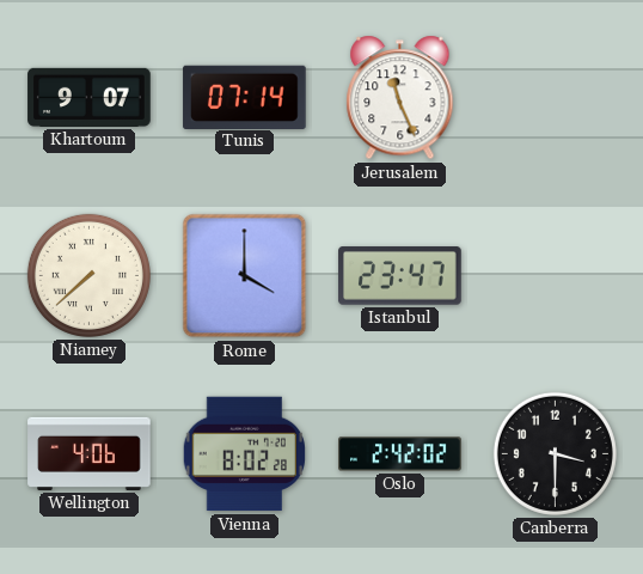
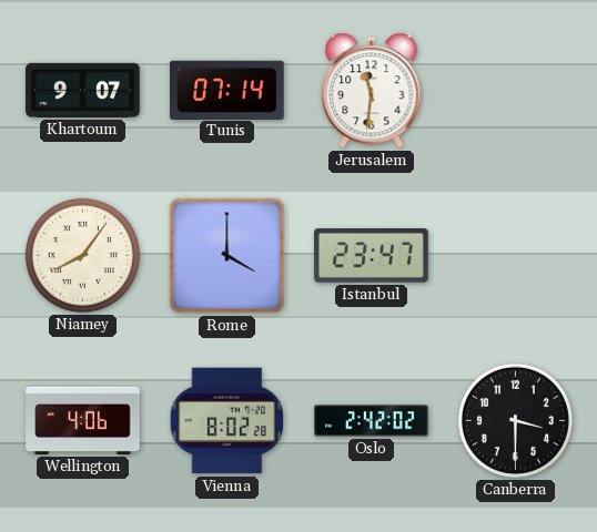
Jerusalem: 11:26 -> 11:31
Niamey: 7:38 -> 8:06
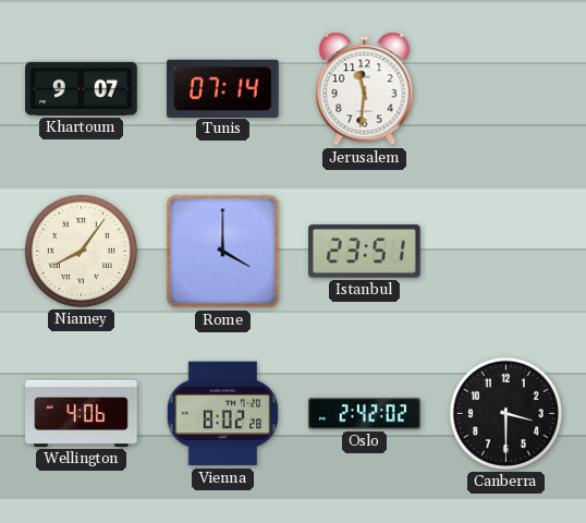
Istanbul: 23:47 -> 23:51
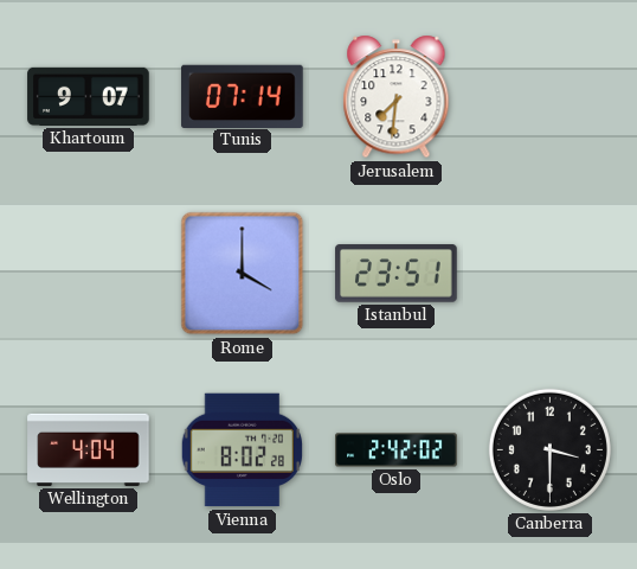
Jerusalem: 11:31 -> 7:31
Niamey: 8:06 -> none
Wellington: 4:06 -> 4:04
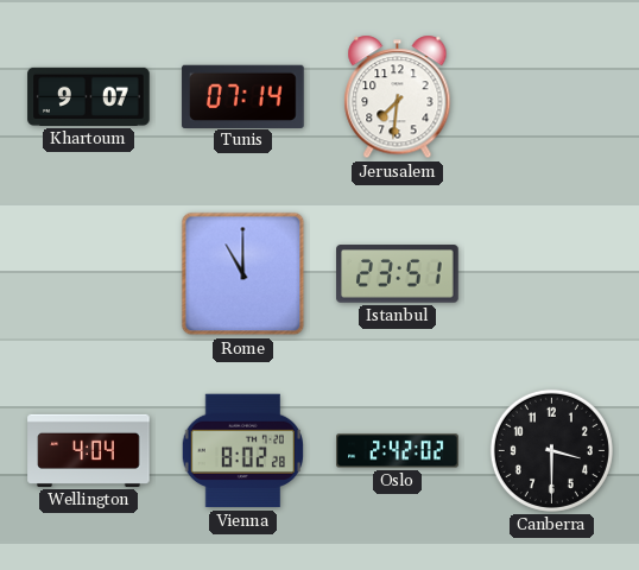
Rome: 4:00 -> 11:00
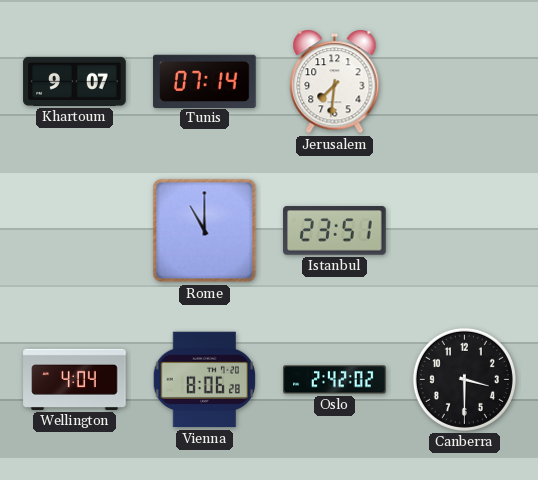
Vienna: 8:02 -> 8:06
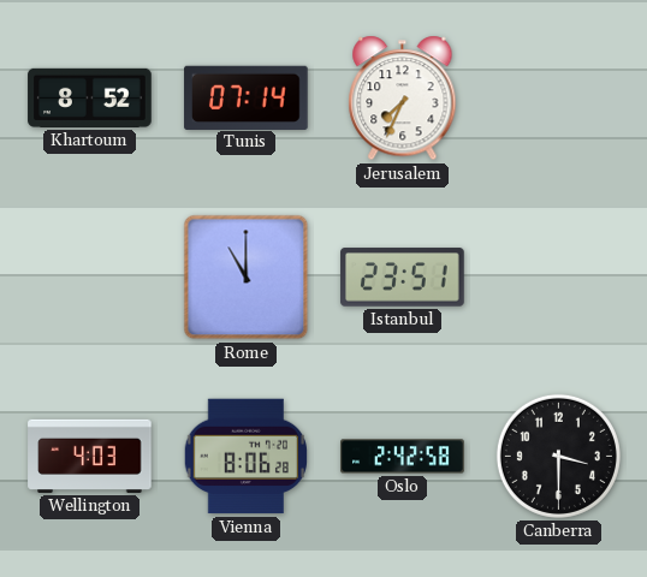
Khartoum: 9:07 -> 8:52
Jerusalem: 7:31 -> 7:34
Wellington: 4:04 -> 4:03
Oslo: 2:42:02 -> 2:42:58
